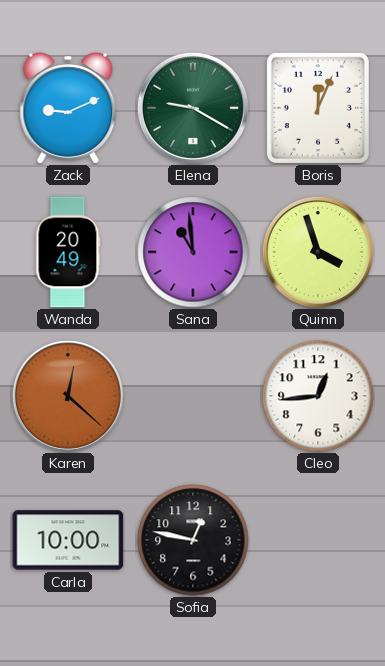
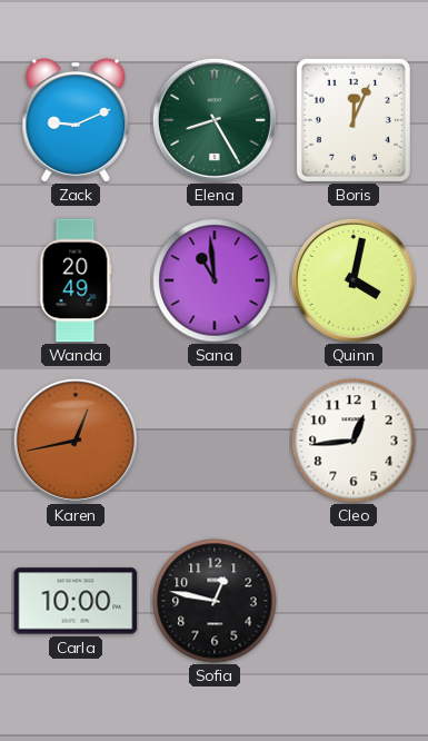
Elena: 9:20 -> 8:25
Quinn: 3:57 -> 4:02
Karen: 12:22 -> 12:43
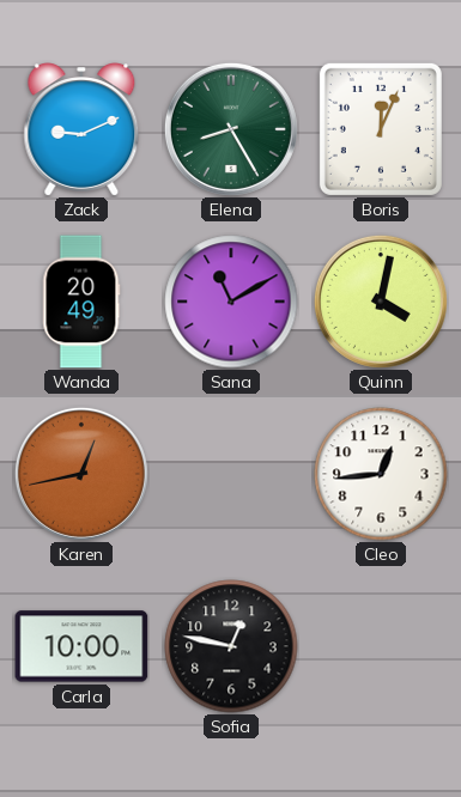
Sana: 10:59 -> 11:10
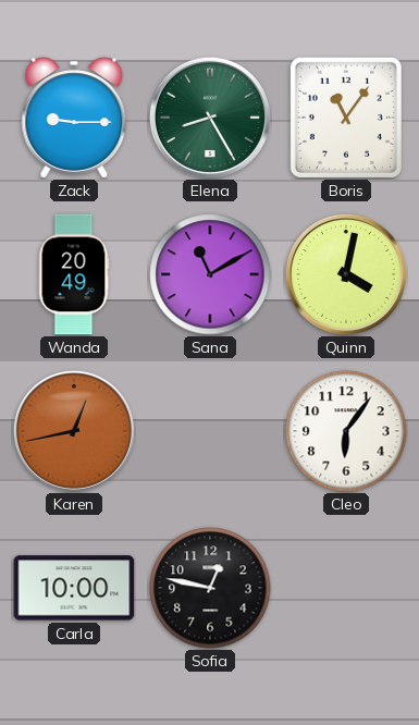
Zack: 9:11 -> 9:15
Boris: 12:04 -> 11:06
Cleo: 12:44 -> 6:06
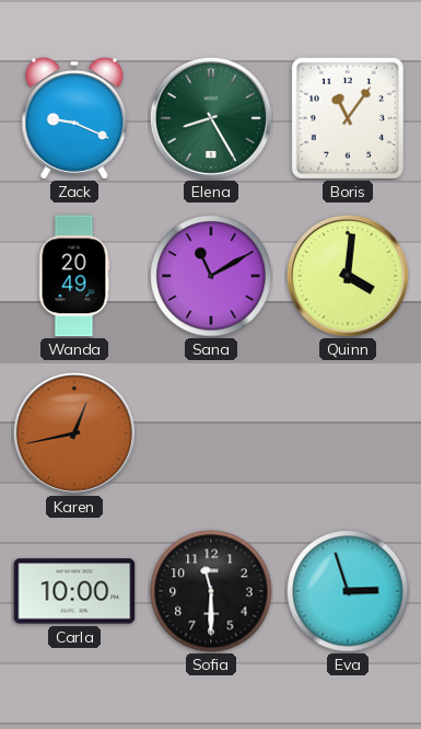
Zack: 9:15 -> 9:19
Quinn: 4:02 -> 4:01
Cleo: 6:06 -> none
Sofia: 12:47 -> 11:30
Eva: none -> 2:57
